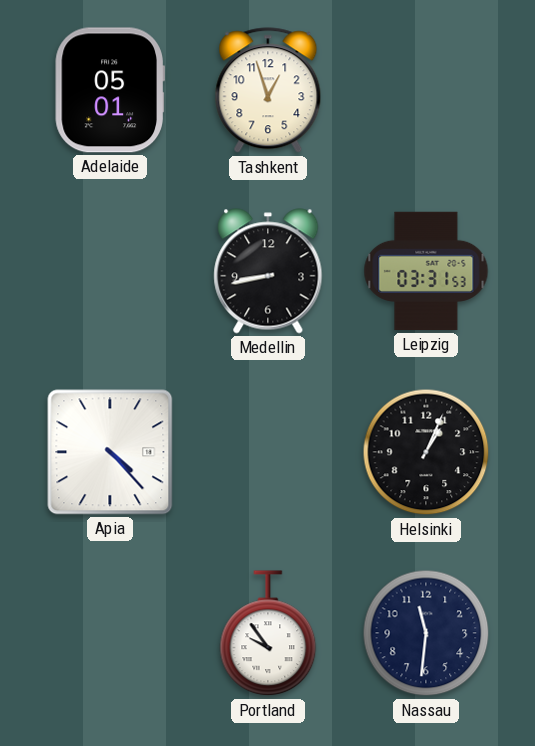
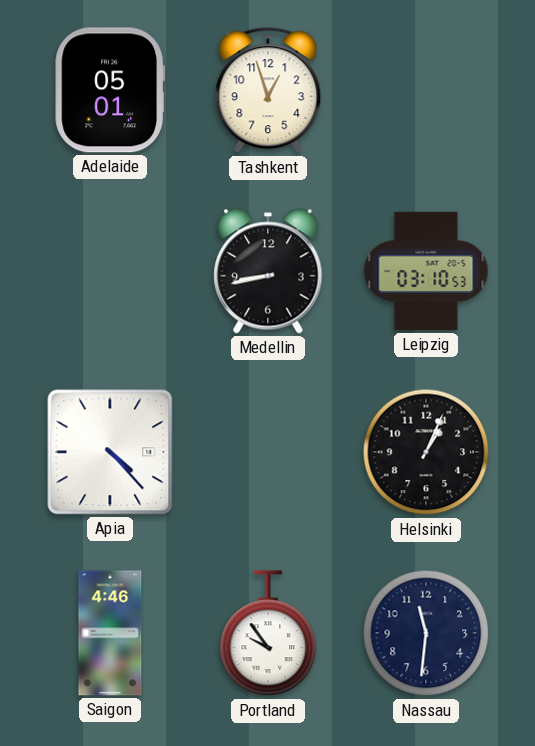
Leipzig: 03:31 -> 03:10
Saigon: none -> 4:46
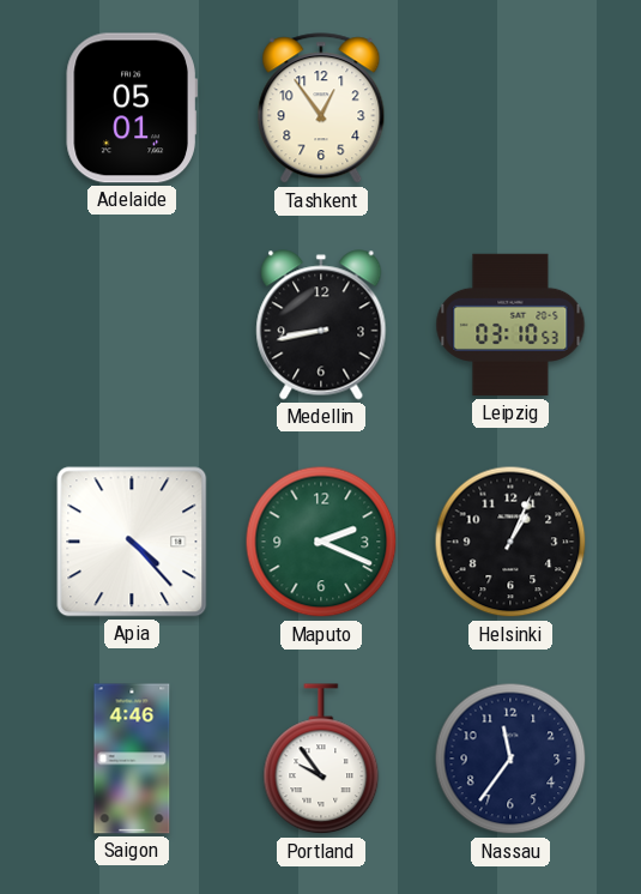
Tashkent: 12:57 -> 12:54
Maputo: none -> 2:19
Nassau: 11:31 -> 11:36
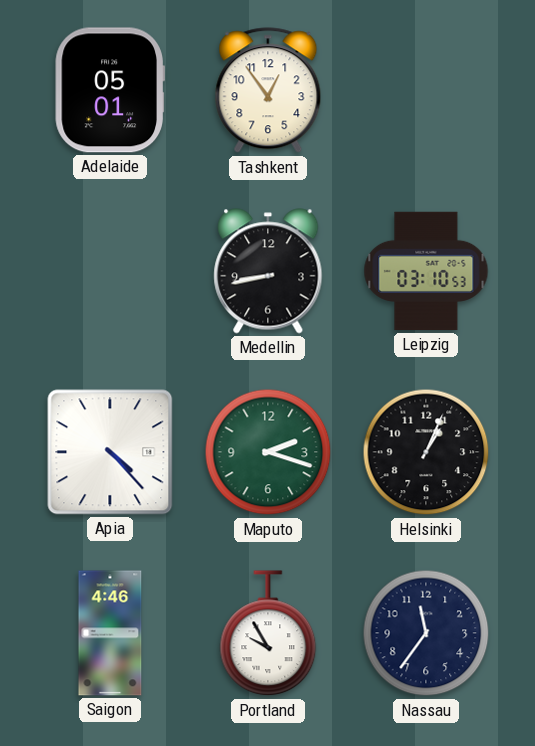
Maputo: 2:19 -> 2:18
Portland: 9:54 -> 9:55
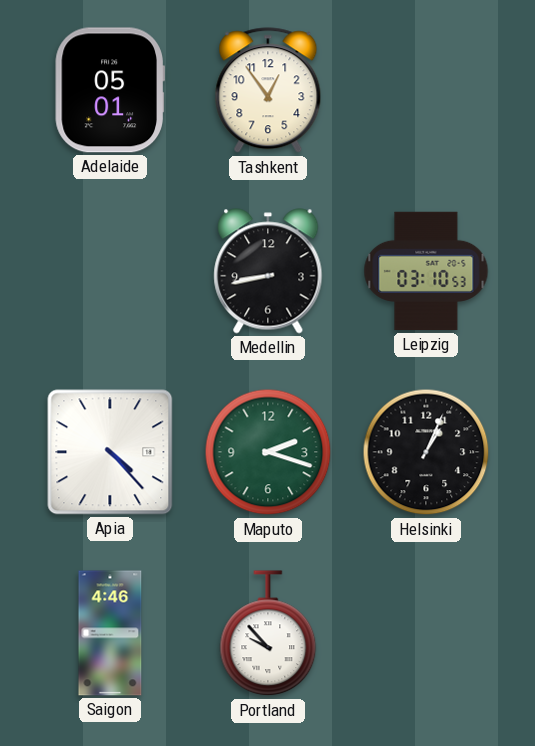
Portland: 9:55 -> 9:53
Nassau: 11:36 -> none
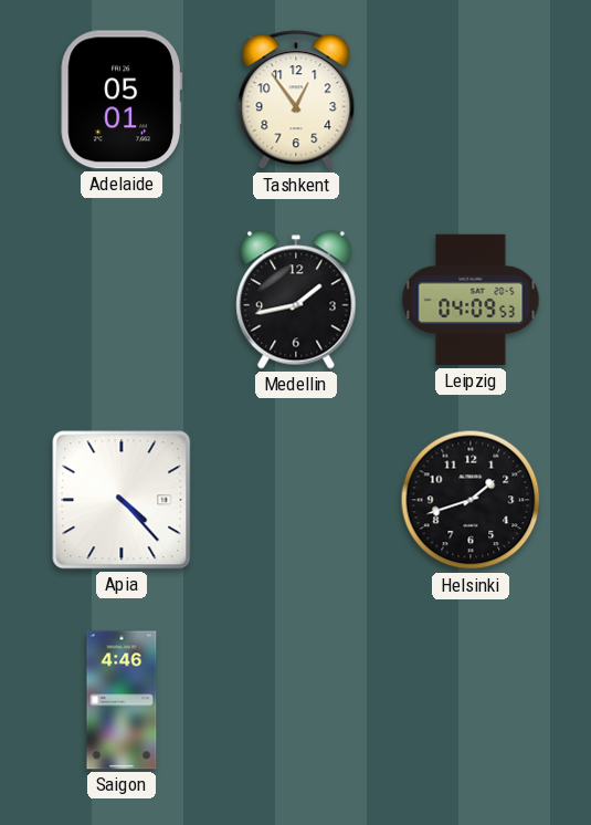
Medellin: 8:43 -> 1:43
Leipzig: 03:10 -> 04:09
Maputo: 2:18 -> none
Helsinki: 1:04 -> 1:42
Portland: 9:53 -> none
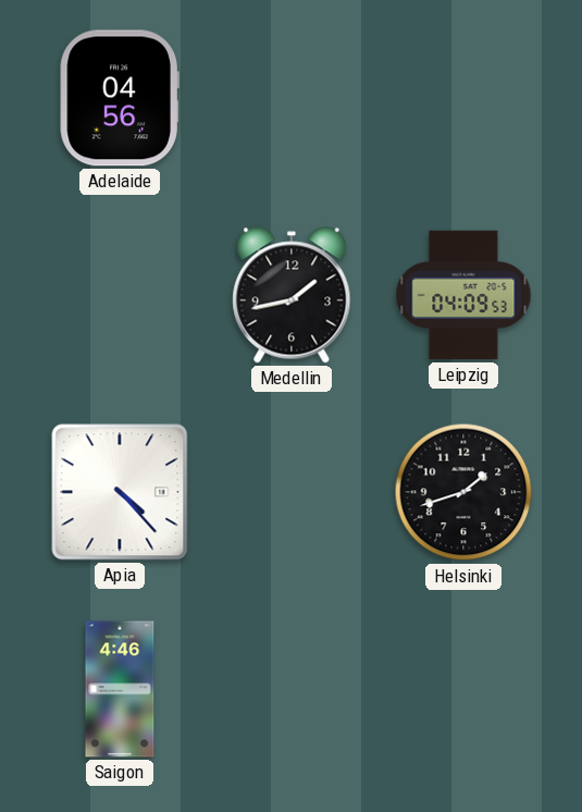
Adelaide: 05:01 -> 04:56
Tashkent: 12:54 -> none
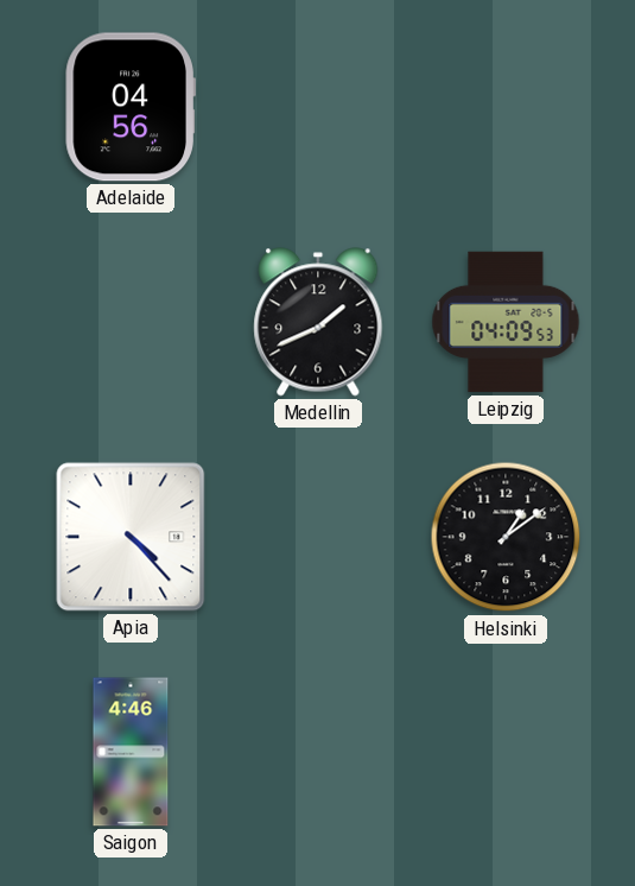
Medellin: 1:43 -> 1:41
Helsinki: 1:42 -> 1:09
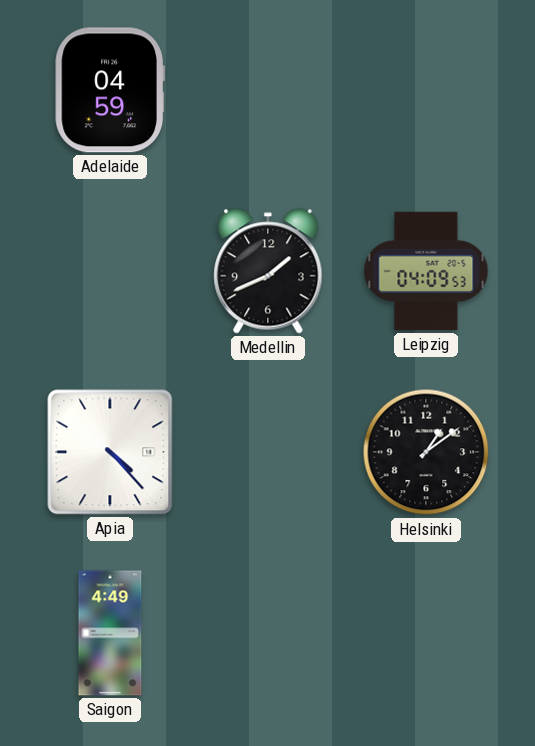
Adelaide: 04:56 -> 04:59
Saigon: 4:46 -> 4:49
